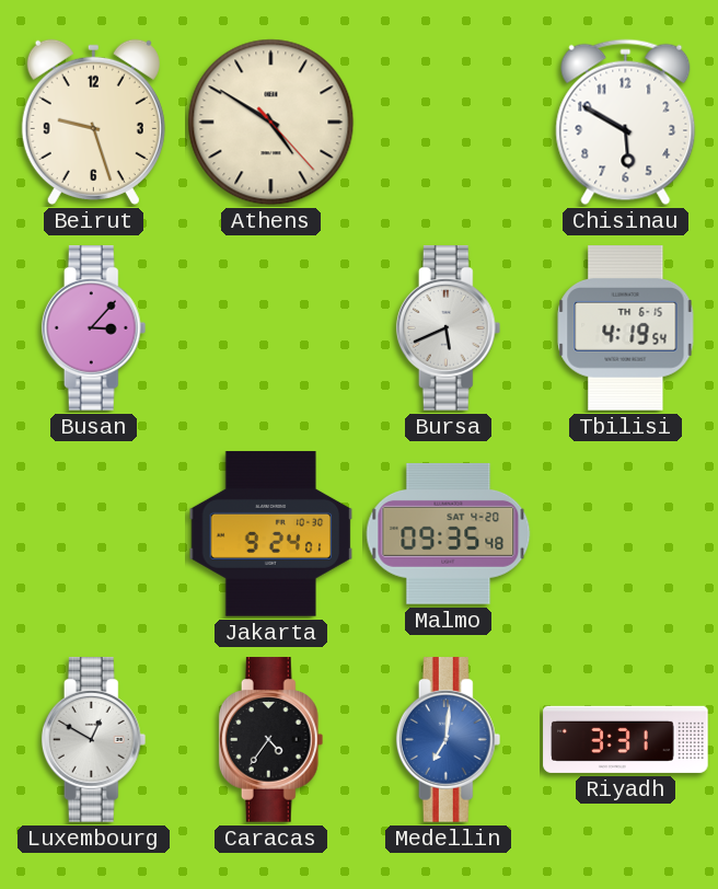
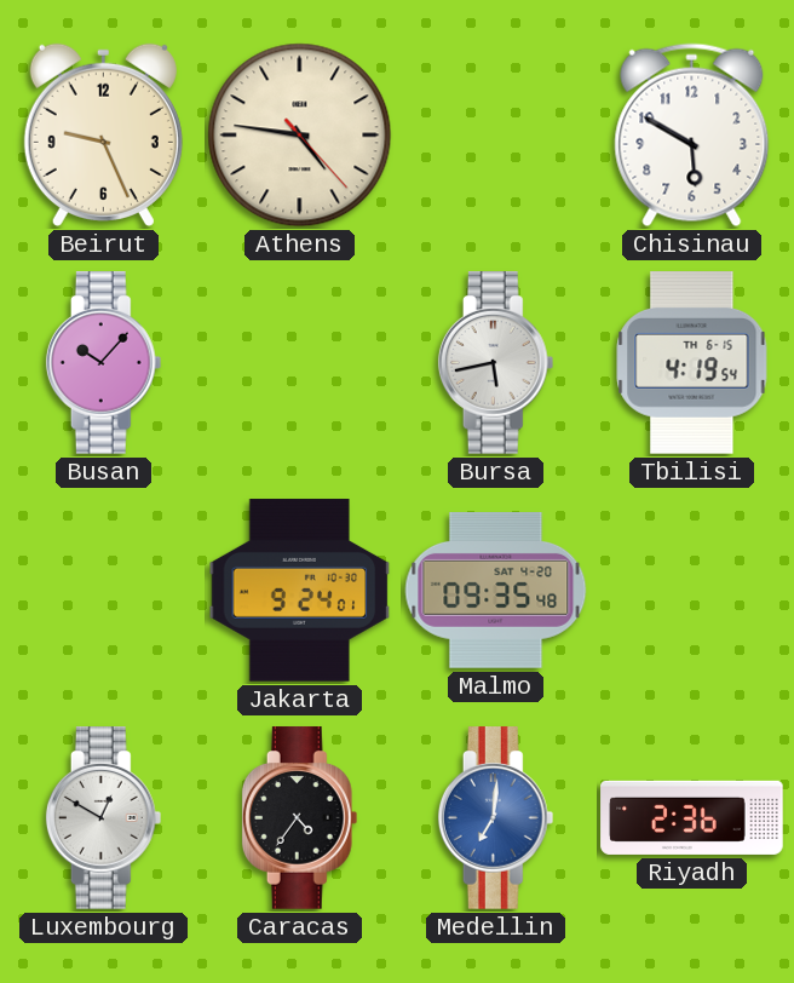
Beirut: 9:27 -> 9:26
Athens: 4:50 -> 4:46
Busan: 3:07 -> 10:07
Bursa: 5:41 -> 5:43
Riyadh: 3:31 -> 2:36
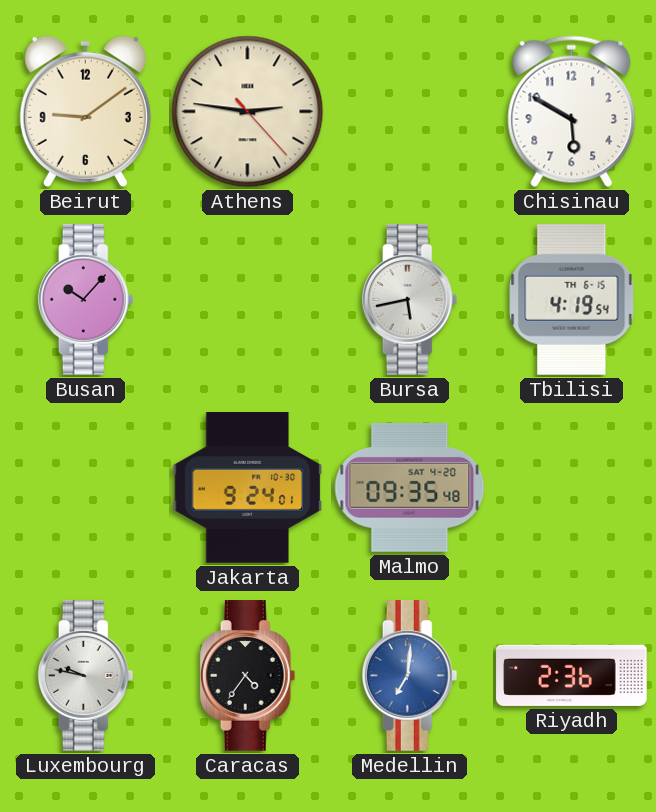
Beirut: 9:26 -> 9:09
Athens: 4:46 -> 2:46
Luxembourg: 12:50 -> 9:47
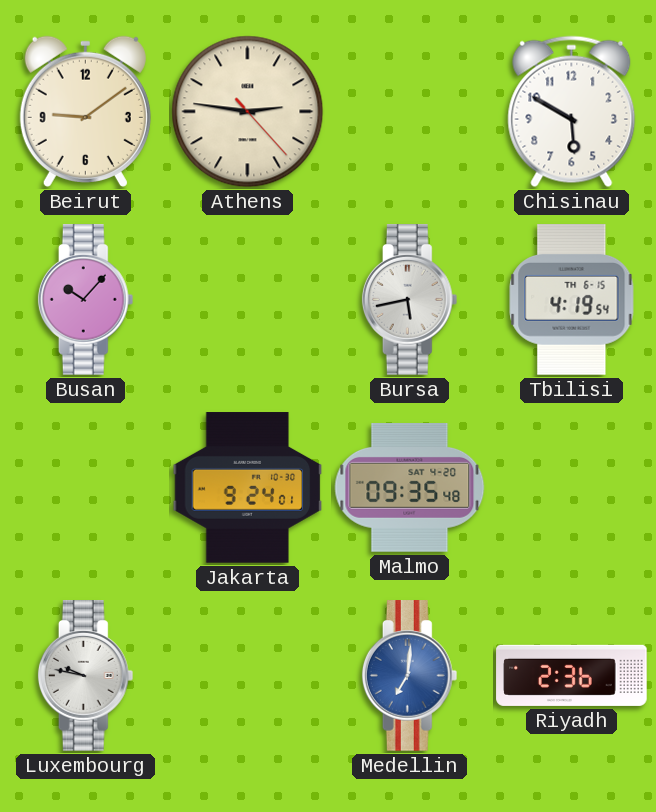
Caracas: 4:36 -> none
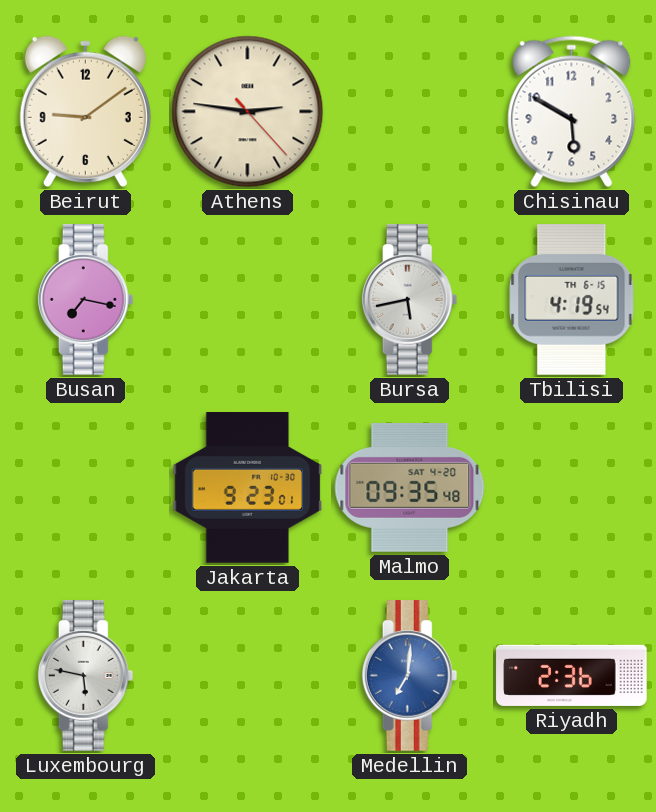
Busan: 10:07 -> 7:17
Jakarta: 9:24 -> 9:23
Luxembourg: 9:47 -> 5:47
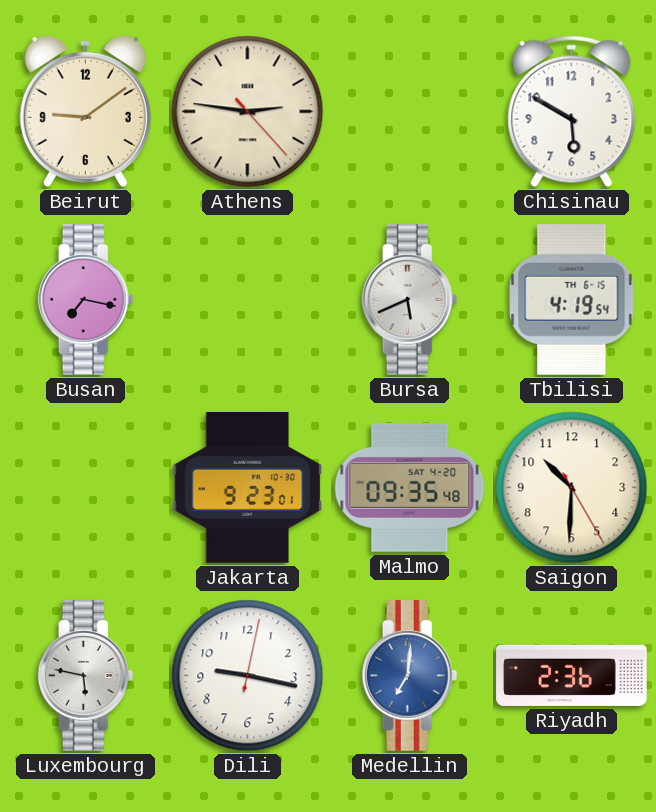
Bursa: 5:43 -> 5:41
Saigon: none -> 10:30
Dili: none -> 9:17
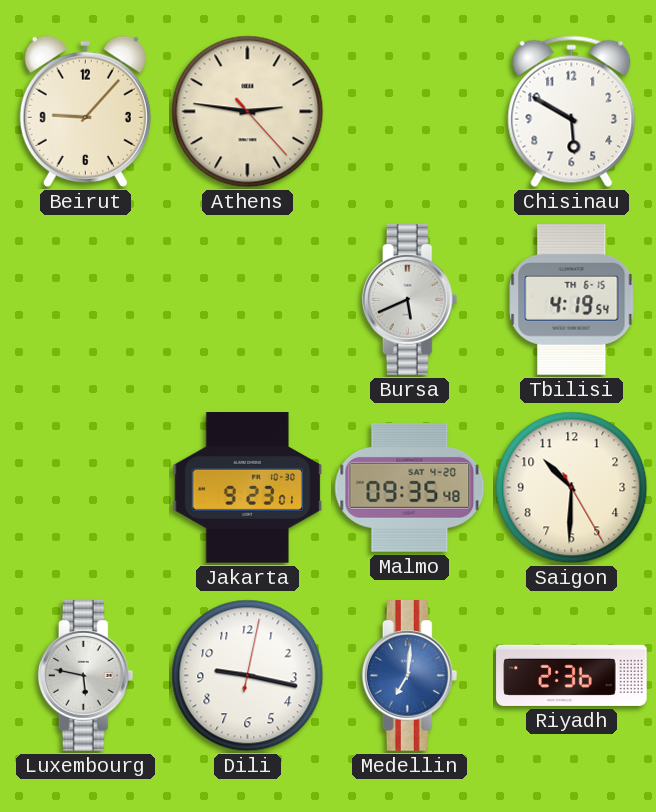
Beirut: 9:09 -> 9:07
Busan: 7:17 -> none
